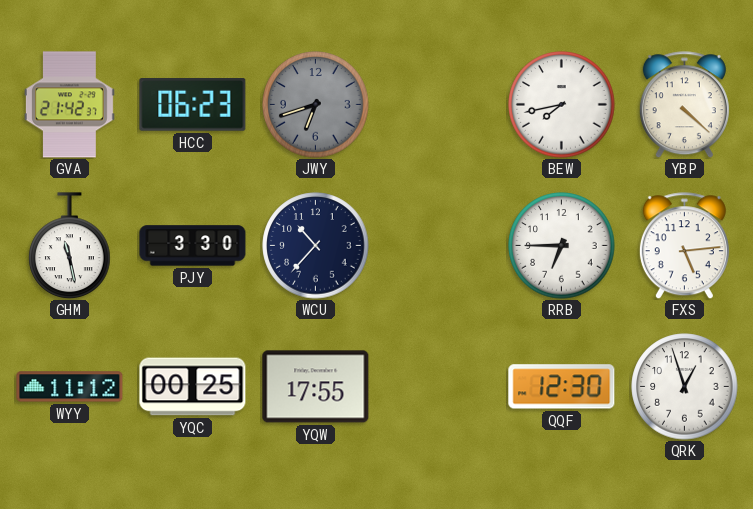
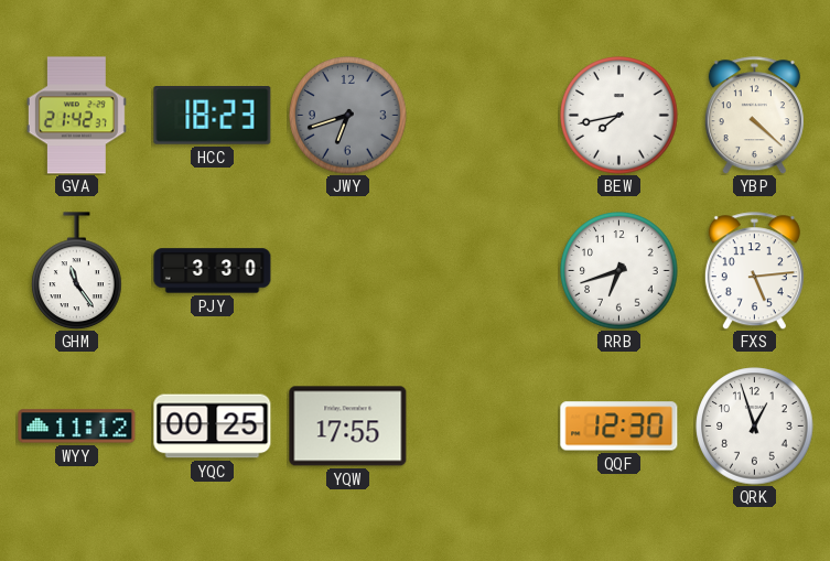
HCC: 06:23 -> 18:23
GHM: 11:28 -> 11:24
WCU: 10:37 -> none
RRB: 6:45 -> 6:42
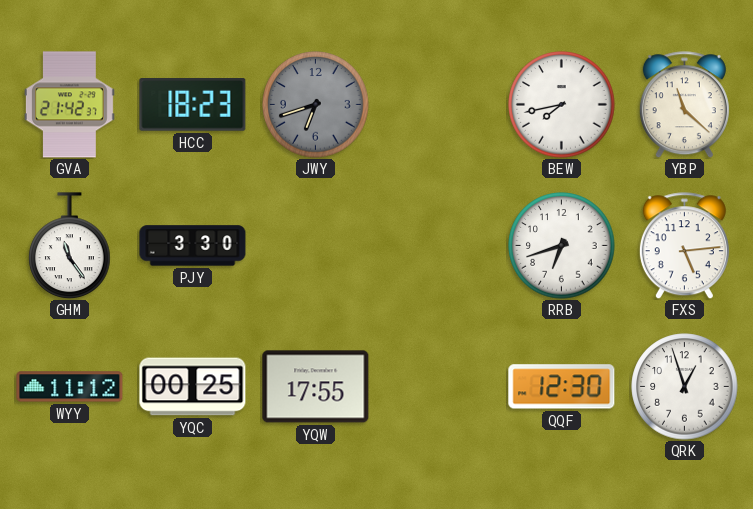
YBP: 4:22 -> 11:22
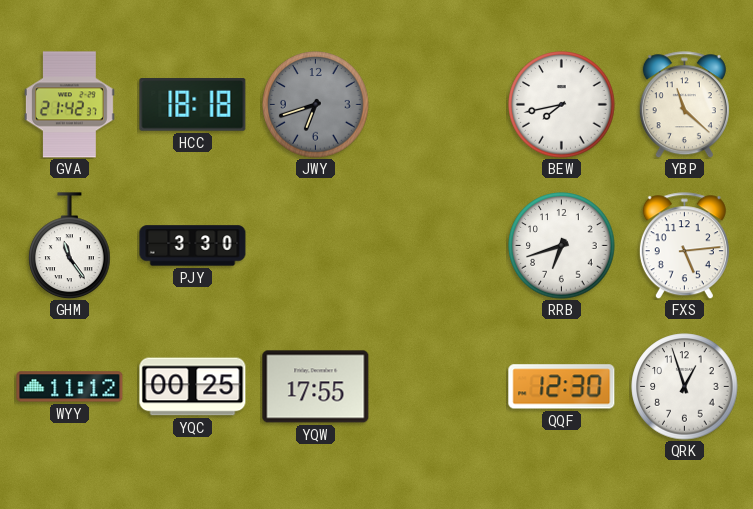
HCC: 18:23 -> 18:18
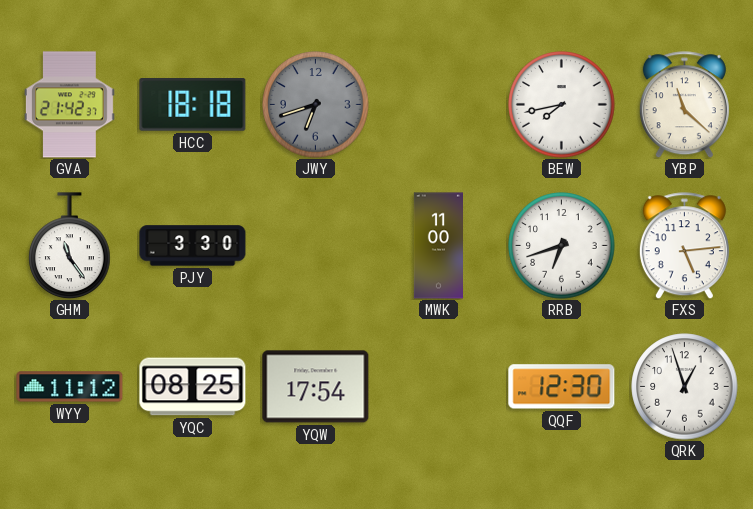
MWK: none -> 11:00
YQC: 00:25 -> 08:25
YQW: 17:55 -> 17:54
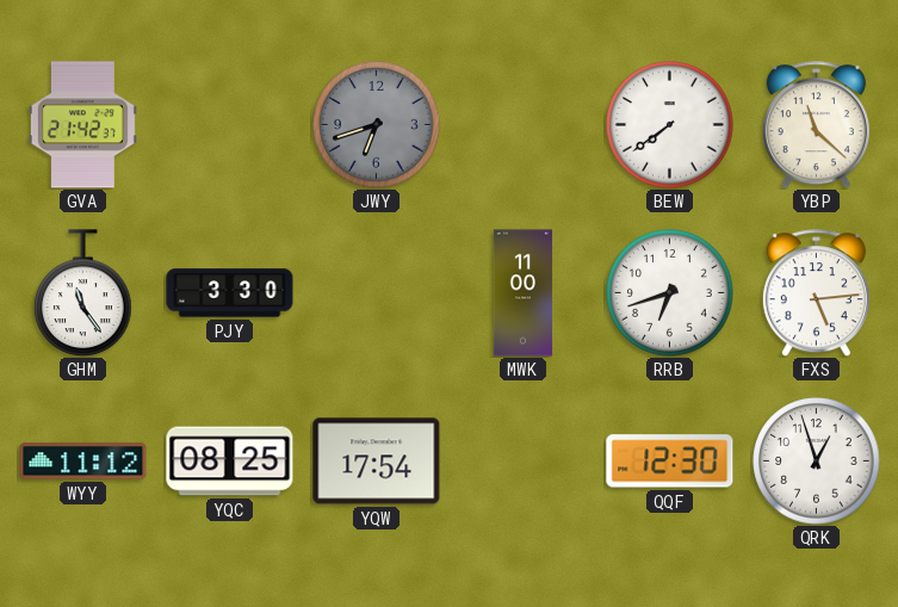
HCC: 18:18 -> none
BEW: 7:43 -> 7:39
